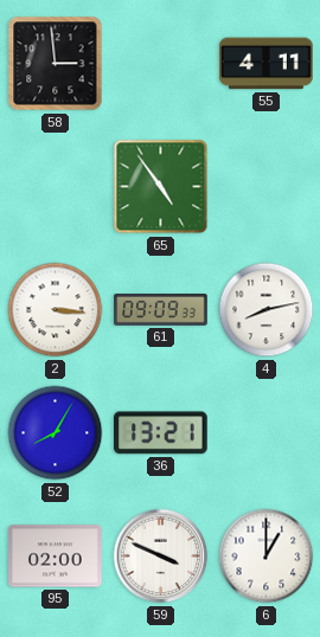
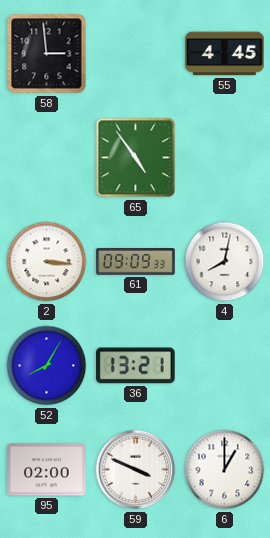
55: 4:11 -> 4:45
4: 8:13 -> 8:02
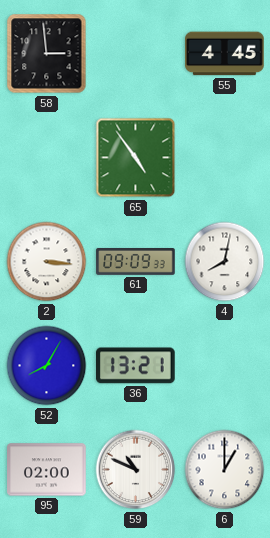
59: 3:49 -> 10:49
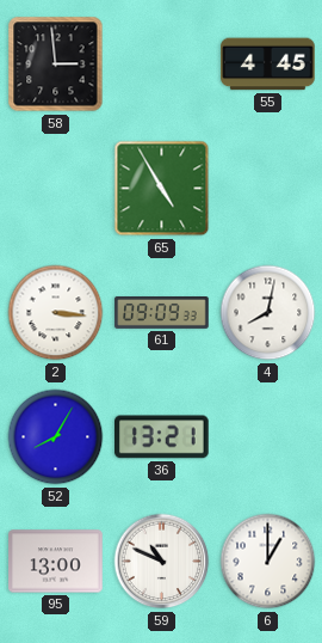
65: 4:54 -> 4:55
95: 02:00 -> 13:00
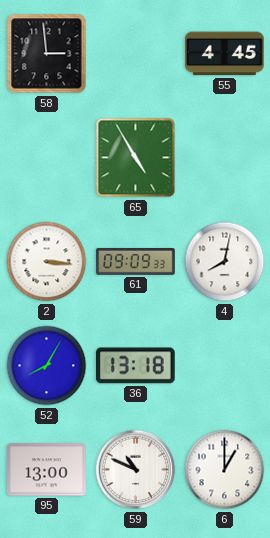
36: 13:21 -> 13:18
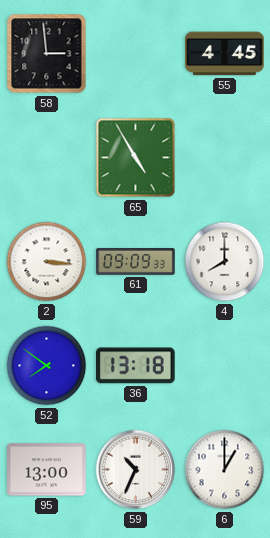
4: 8:02 -> 8:00
52: 8:05 -> 7:51
59: 10:49 -> 10:34
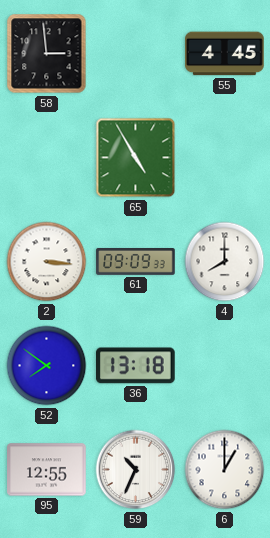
95: 13:00 -> 12:55
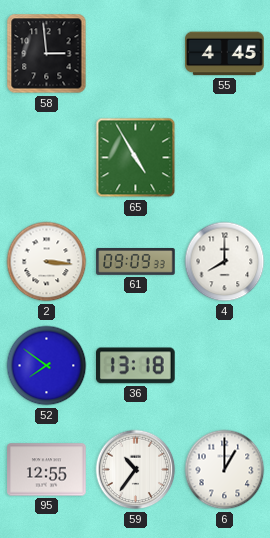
59: 10:34 -> 10:36
